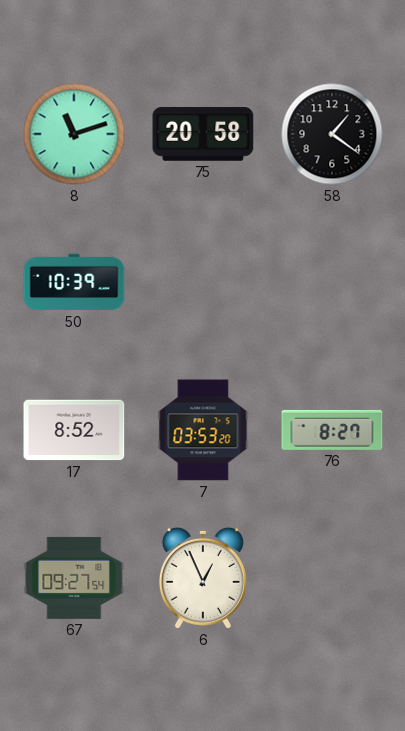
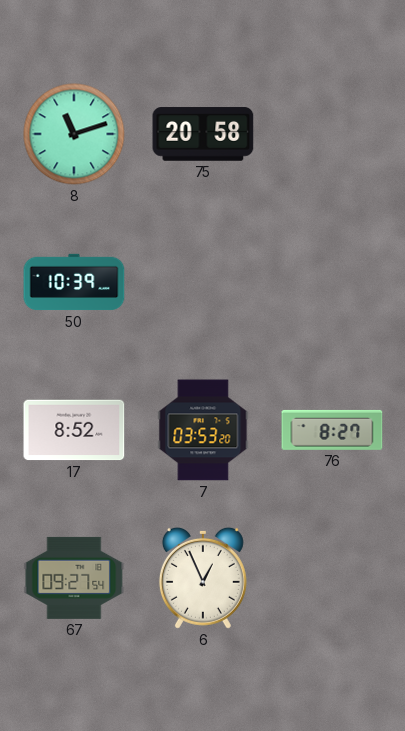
58: 1:21 -> none
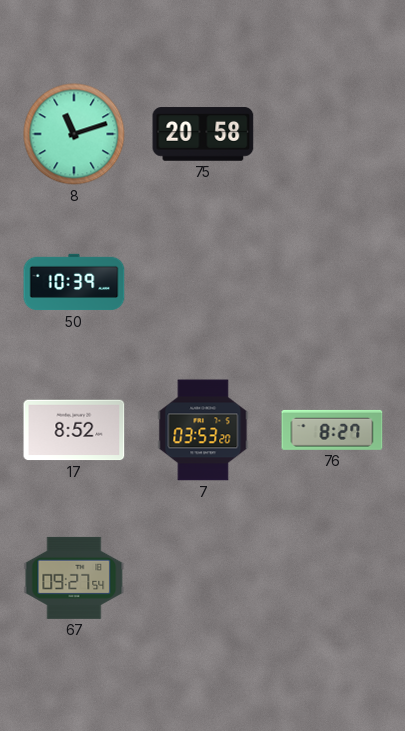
6: 12:56 -> none
